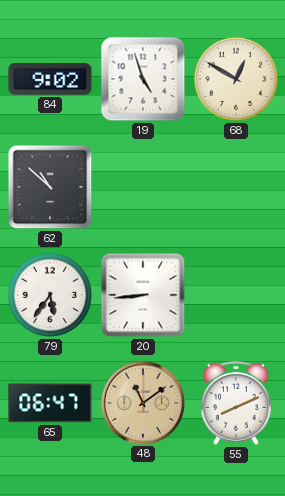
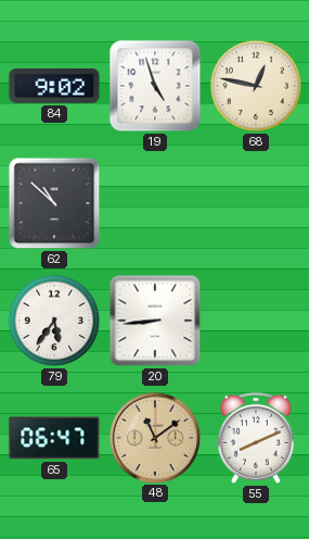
68: 12:50 -> 12:47
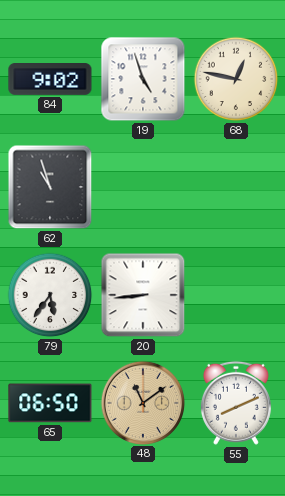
62: 10:52 -> 10:57
65: 06:47 -> 06:50
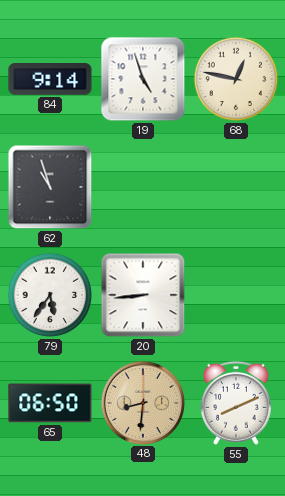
84: 9:02 -> 9:14
48: 11:09 -> 8:31
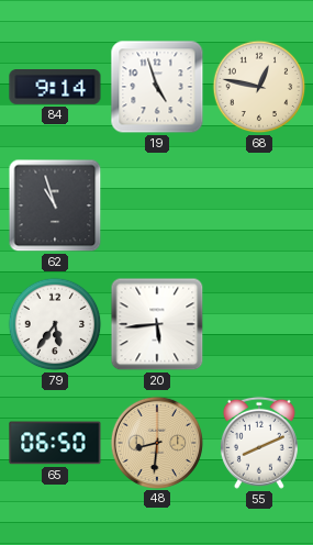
20: 8:44 -> 5:44
